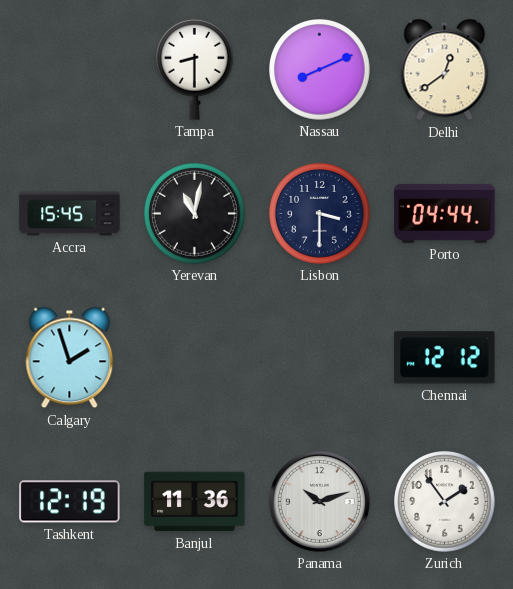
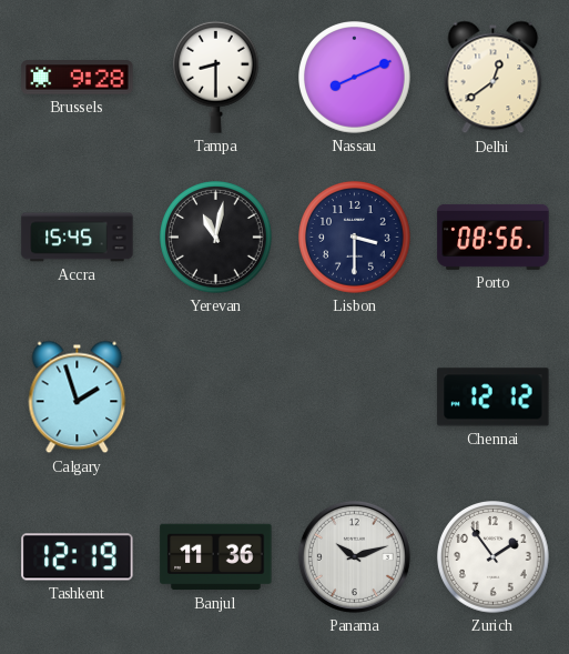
Brussels: none -> 9:28
Porto: 04:44 -> 08:56
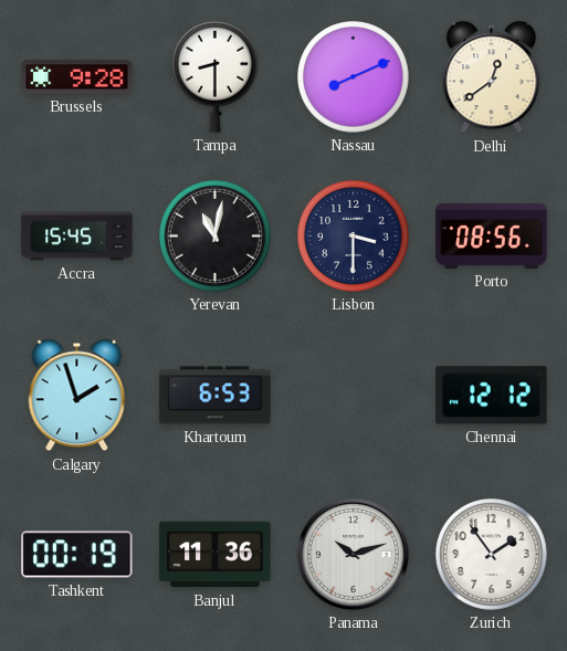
Khartoum: none -> 6:53
Tashkent: 12:19 -> 00:19
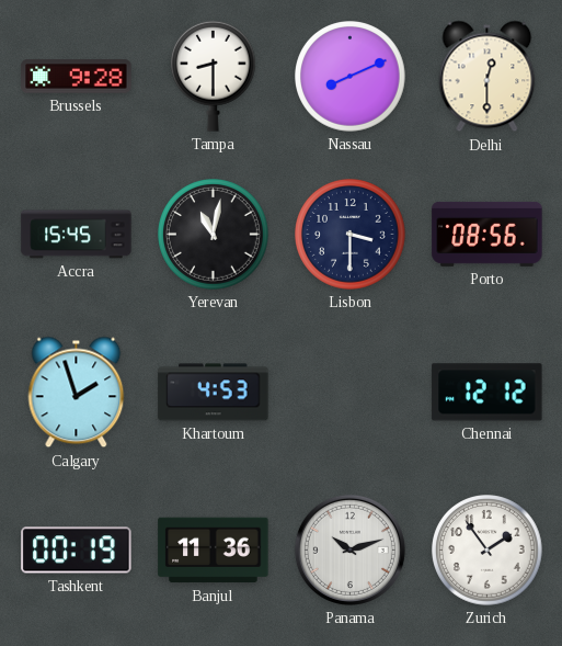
Delhi: 12:39 -> 12:30
Khartoum: 6:53 -> 4:53
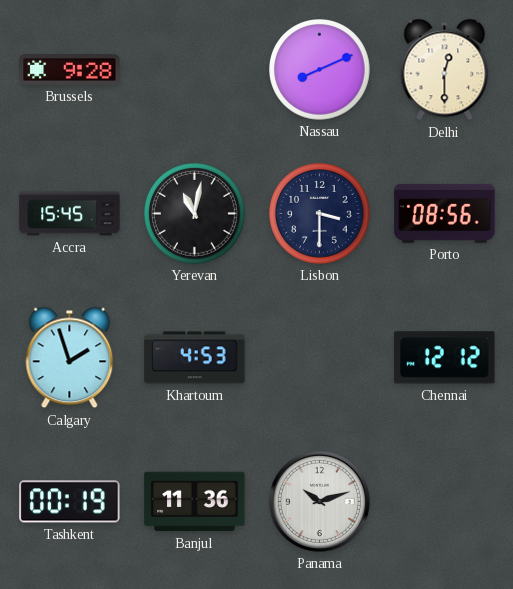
Tampa: 8:30 -> none
Zurich: 1:54 -> none
